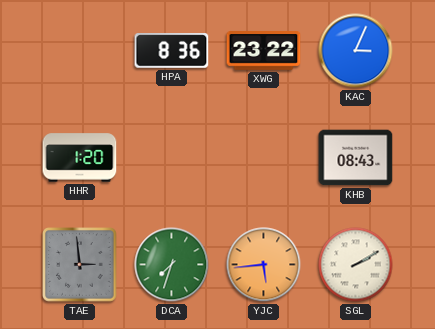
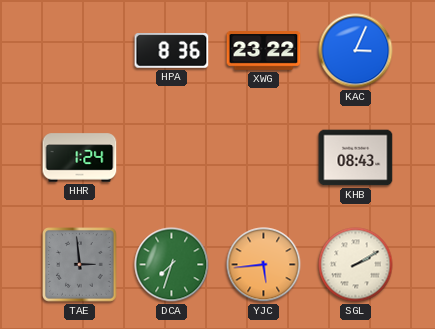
HHR: 1:20 -> 1:24
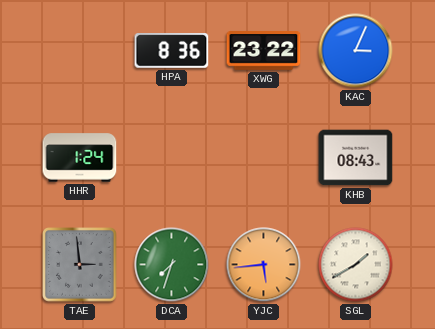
SGL: 2:10 -> 1:40
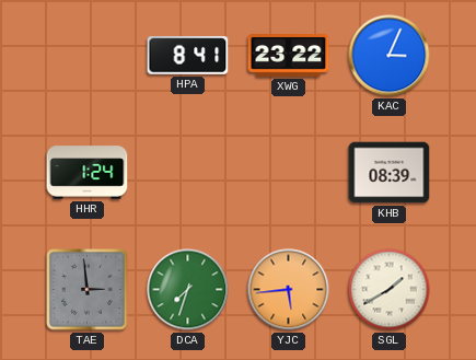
HPA: 8:36 -> 8:41
KHB: 08:43 -> 08:39
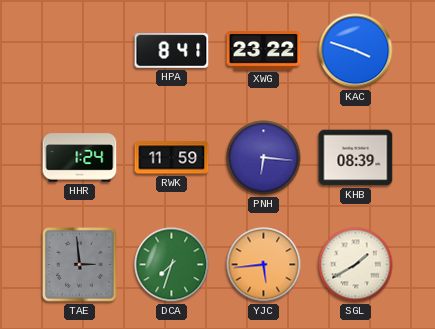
KAC: 3:04 -> 3:48
RWK: none -> 11:59
PNH: none -> 6:16
